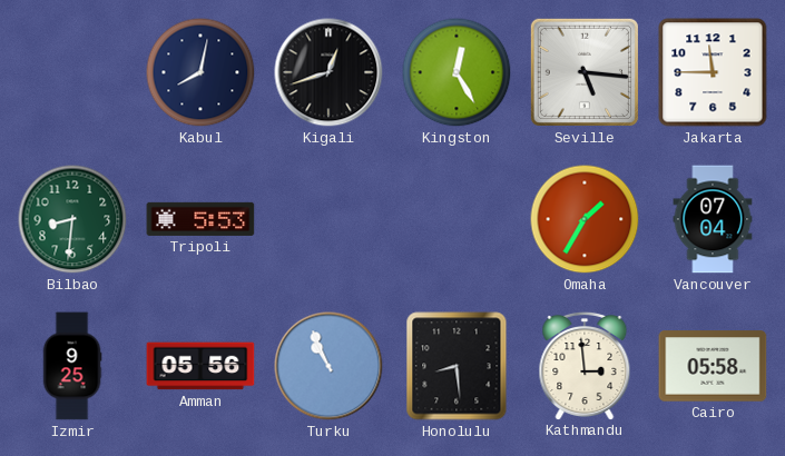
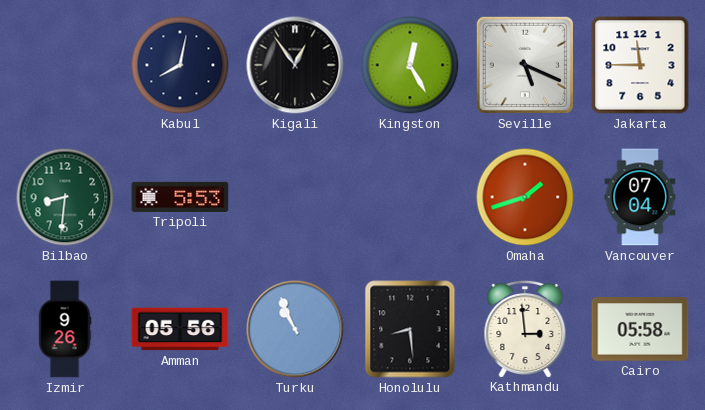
Kigali: 12:42 -> 12:54
Seville: 5:16 -> 5:19
Omaha: 1:35 -> 1:42
Izmir: 9:25 -> 9:26
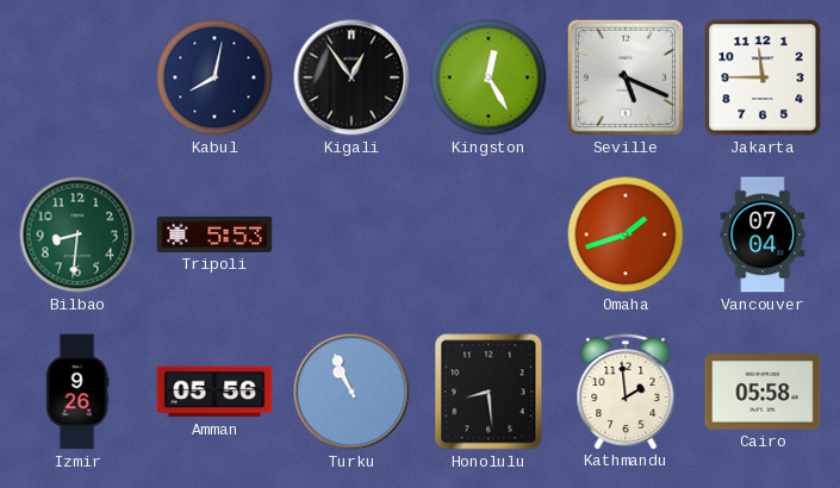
Kathmandu: 2:59 -> 1:59
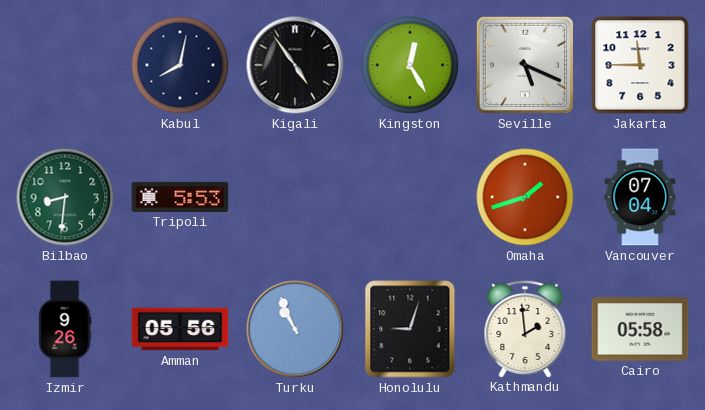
Kigali: 12:54 -> 4:54
Honolulu: 8:29 -> 9:03
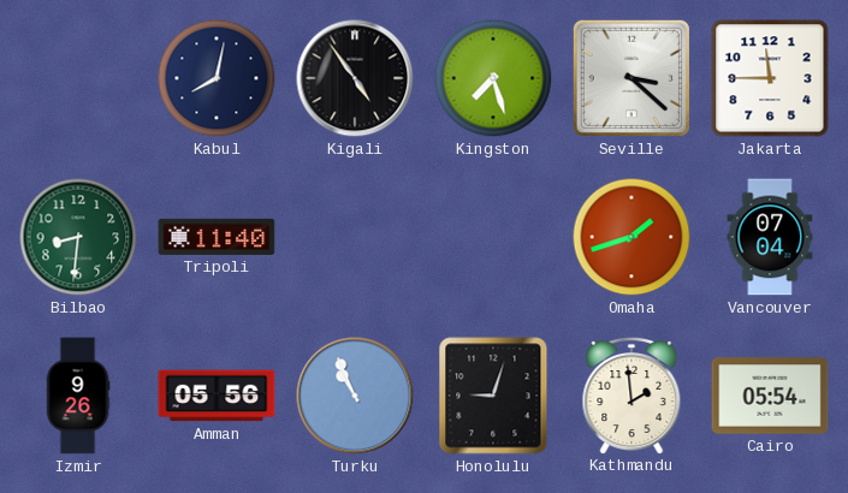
Kingston: 12:25 -> 7:27
Seville: 5:19 -> 3:22
Tripoli: 5:53 -> 11:40
Cairo: 05:58 -> 05:54
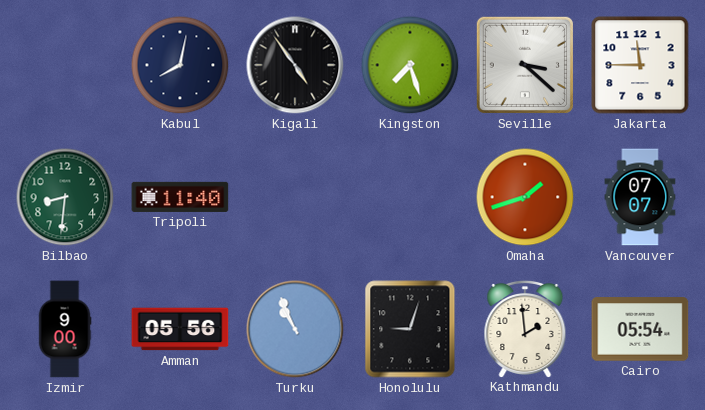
Vancouver: 07:04 -> 07:07
Izmir: 9:26 -> 9:00
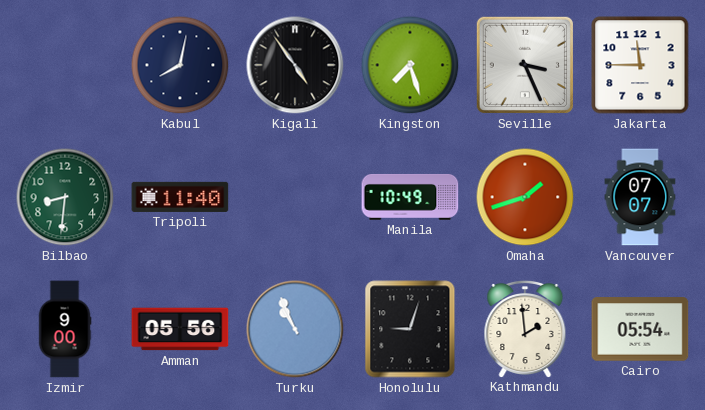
Seville: 3:22 -> 3:26
Manila: none -> 10:49
